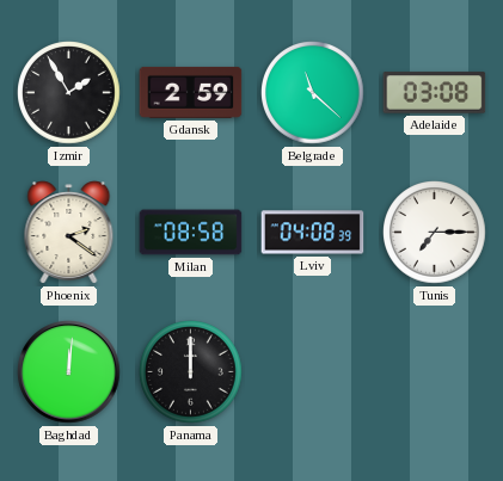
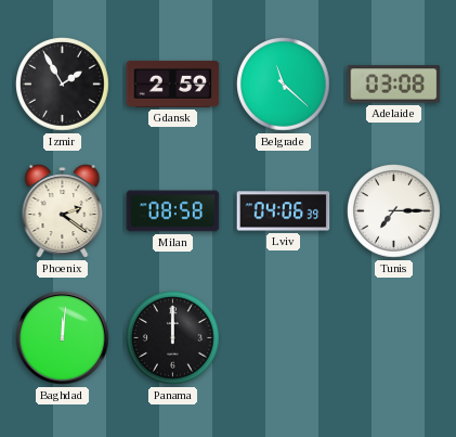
Lviv: 04:08 -> 04:06
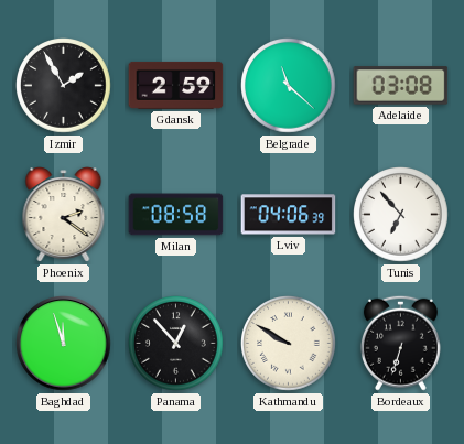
Tunis: 7:15 -> 6:53
Baghdad: 12:01 -> 11:57
Panama: 12:00 -> 12:53
Kathmandu: none -> 9:50
Bordeaux: none -> 6:33
